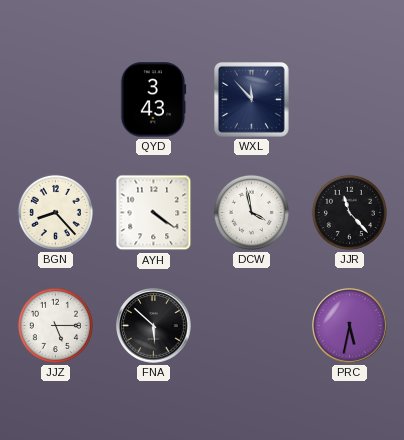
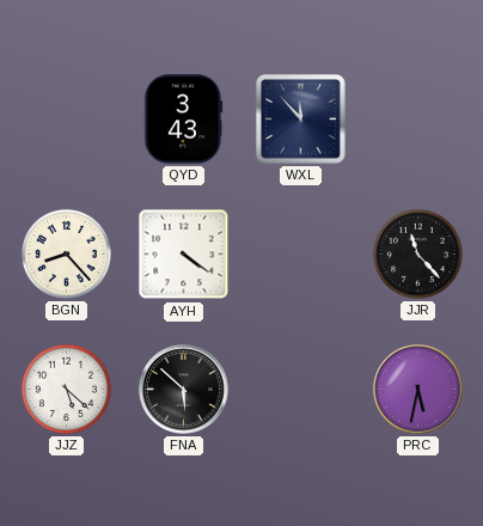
DCW: 3:58 -> none
JJZ: 5:15 -> 5:22
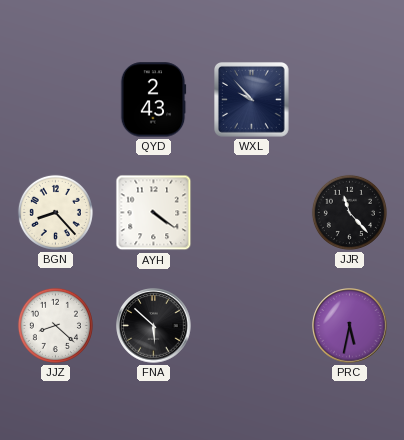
QYD: 3:43 -> 2:43
WXL: 11:53 -> 9:53
JJZ: 5:22 -> 8:22
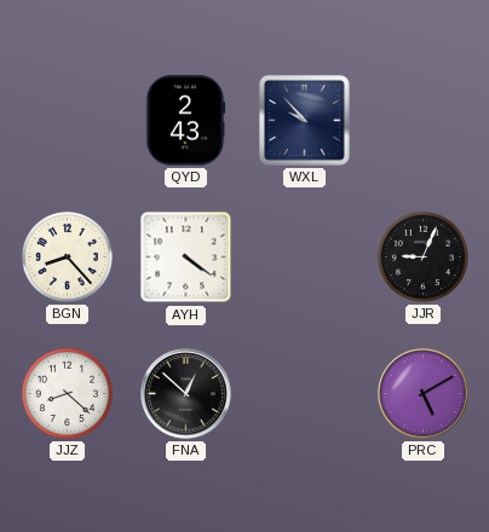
JJR: 11:23 -> 9:04
FNA: 5:52 -> 12:52
PRC: 5:32 -> 5:10
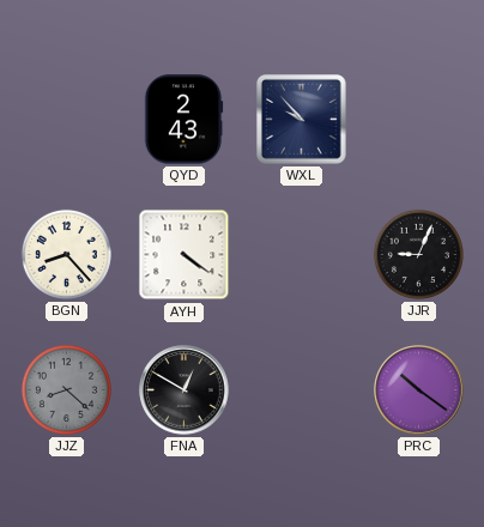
JJZ dial: white -> grey
FNA: 12:52 -> 12:50
PRC: 5:10 -> 10:21
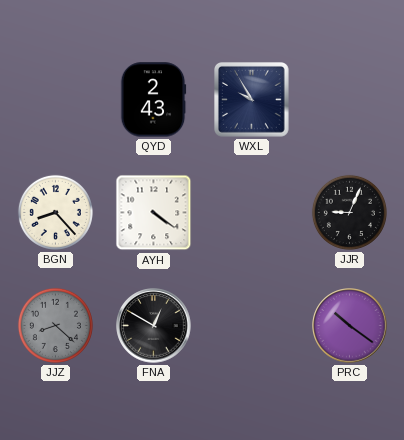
WXL: 9:53 -> 9:55
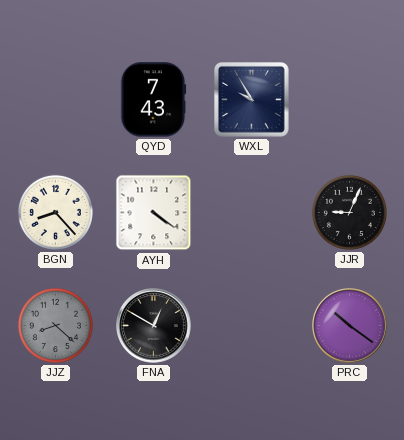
QYD: 2:43 -> 7:43
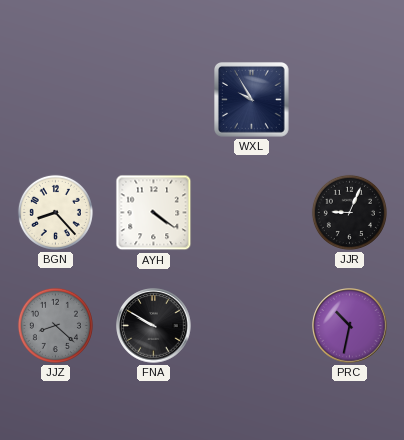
QYD: 7:43 -> none
FNA: 12:50 -> 9:50
PRC: 10:21 -> 10:32
